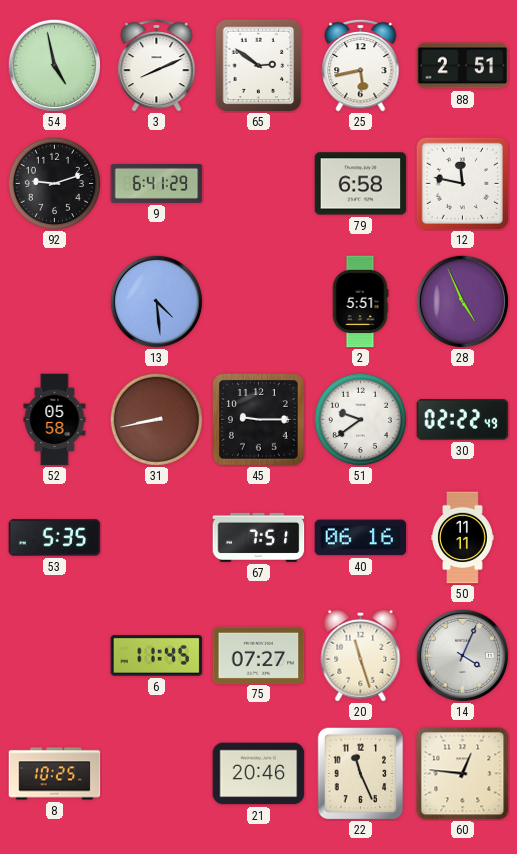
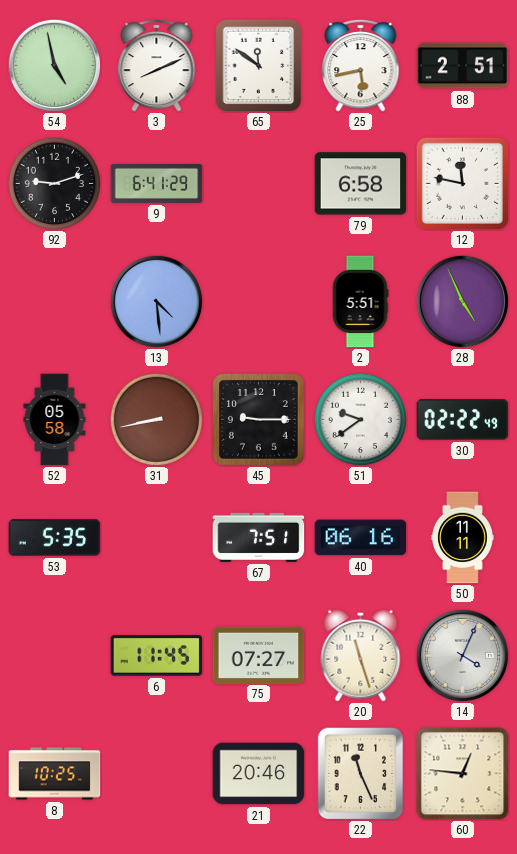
65: 2:51 -> 11:51
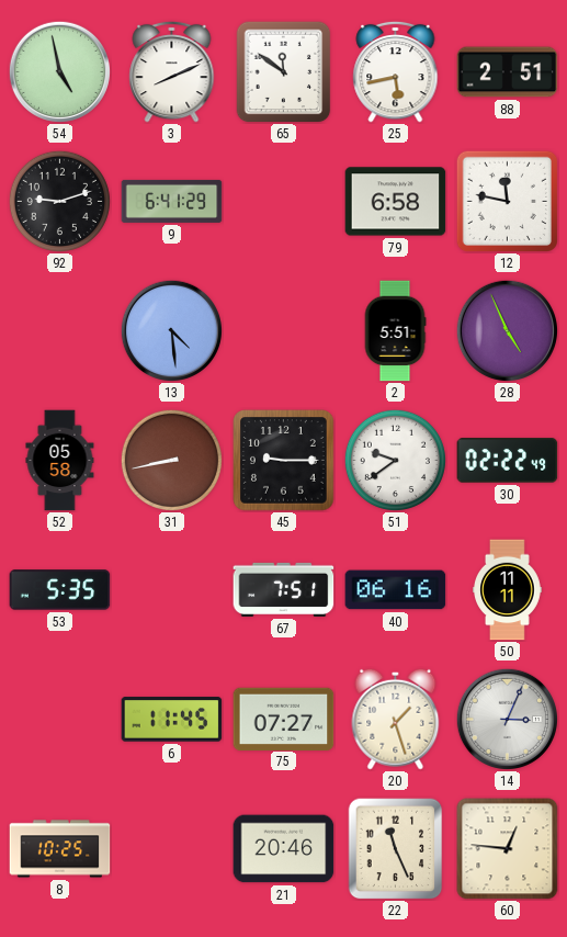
20: 11:27 -> 1:27
14: 4:04 -> 3:04
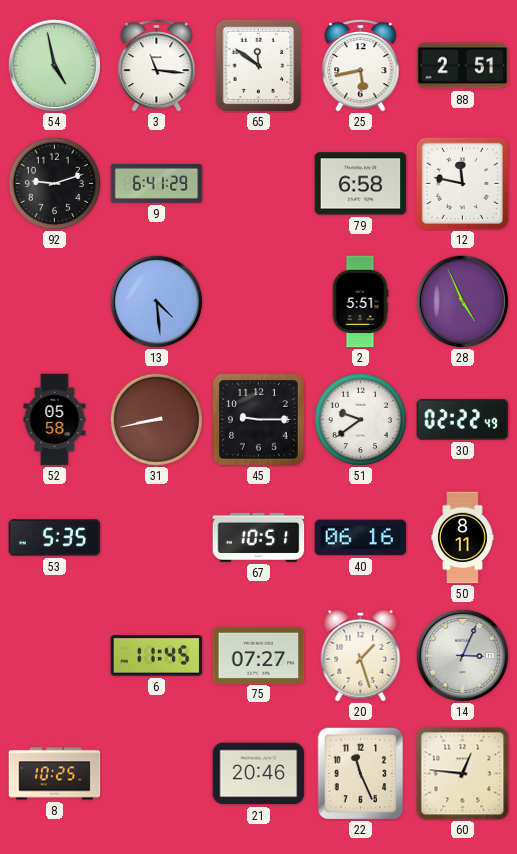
3: 8:11 -> 11:16
67: 7:51 -> 10:51
50: 11:11 -> 8:11
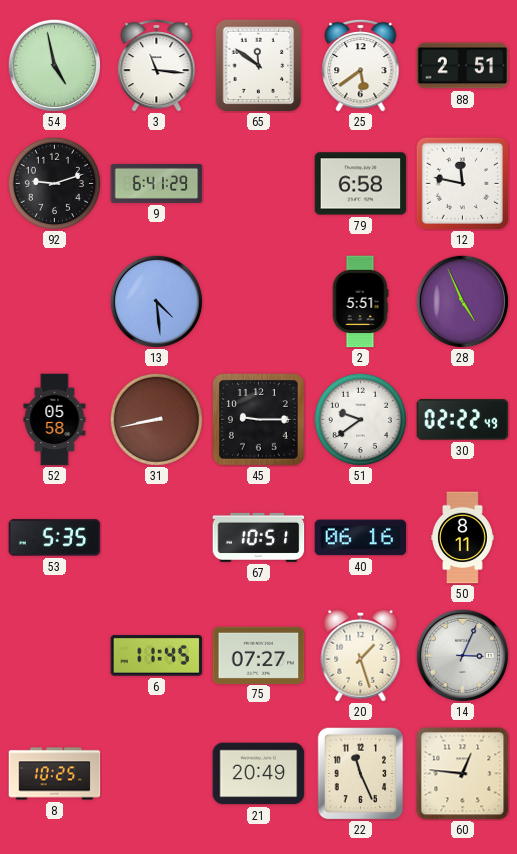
25: 5:43 -> 5:39
21: 20:46 -> 20:49
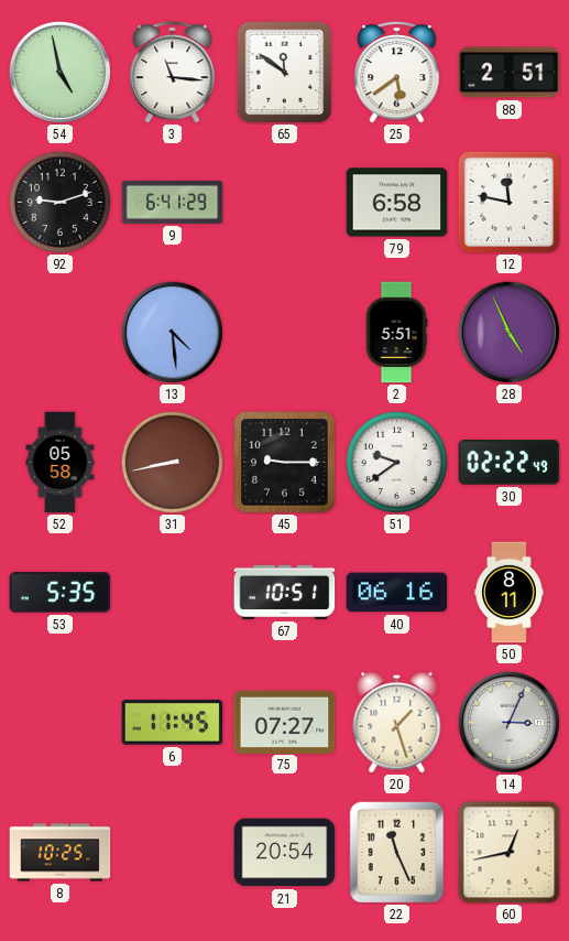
21: 20:49 -> 20:54
60: 12:46 -> 12:43
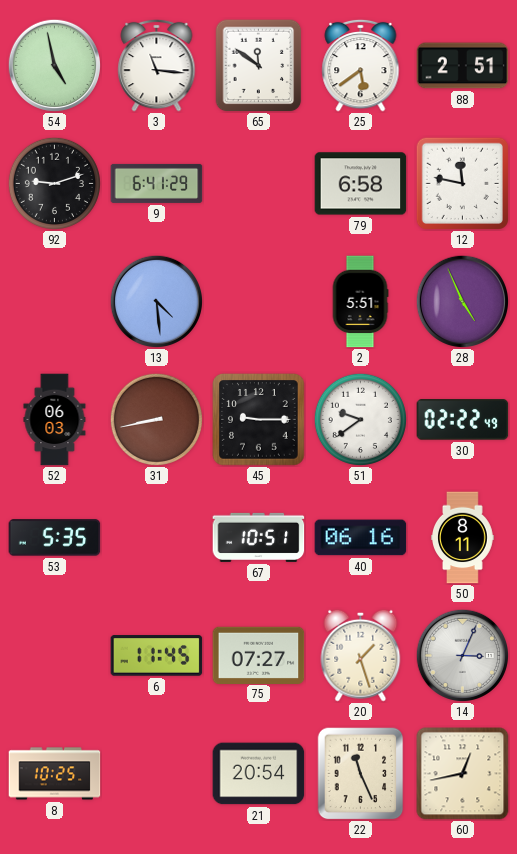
52: 05:58 -> 06:03
